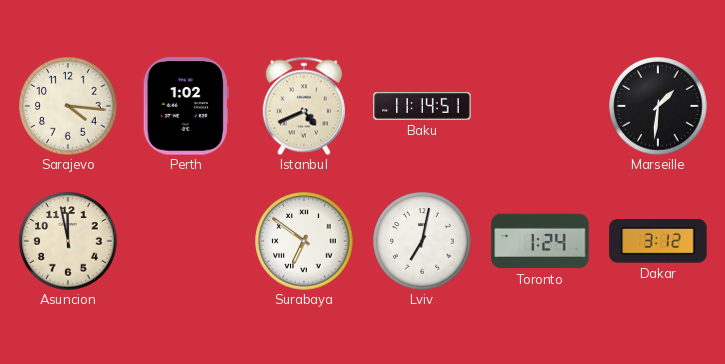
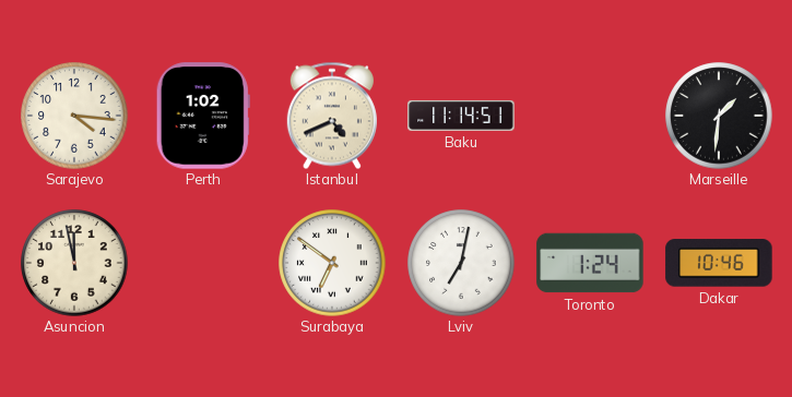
Dakar: 3:12 -> 10:46
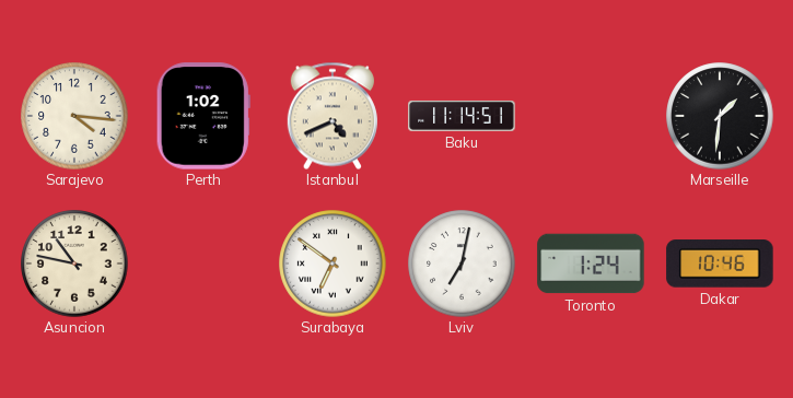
Asuncion: 11:58 -> 10:47
